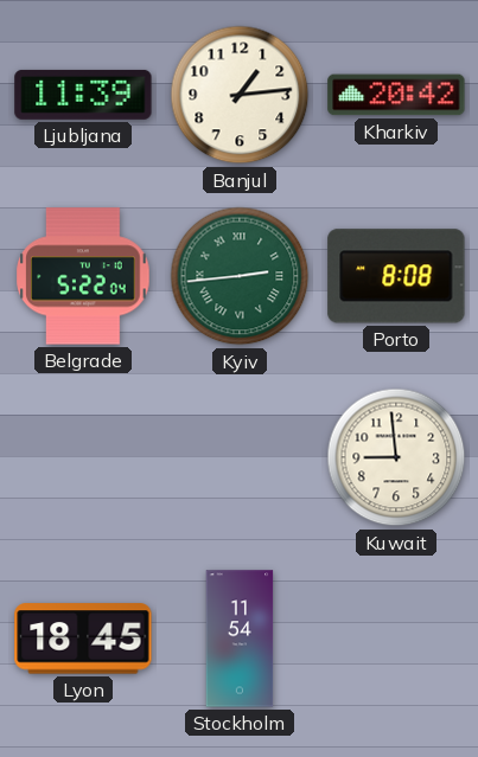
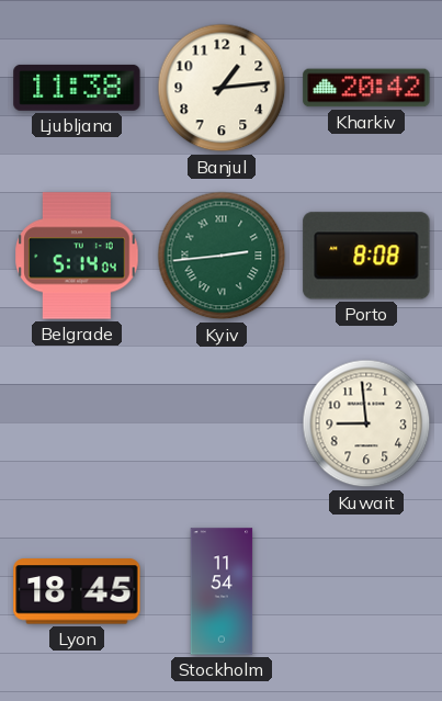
Ljubljana: 11:39 -> 11:38
Belgrade: 5:22 -> 5:14
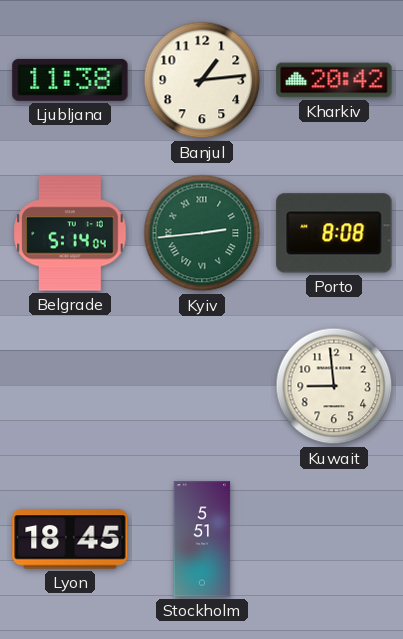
Stockholm: 11:54 -> 5:51
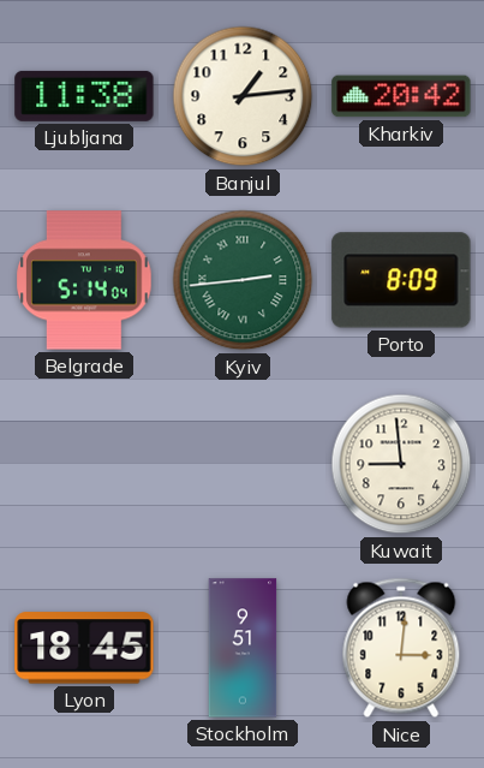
Porto: 8:08 -> 8:09
Stockholm: 5:51 -> 9:51
Nice: none -> 3:01
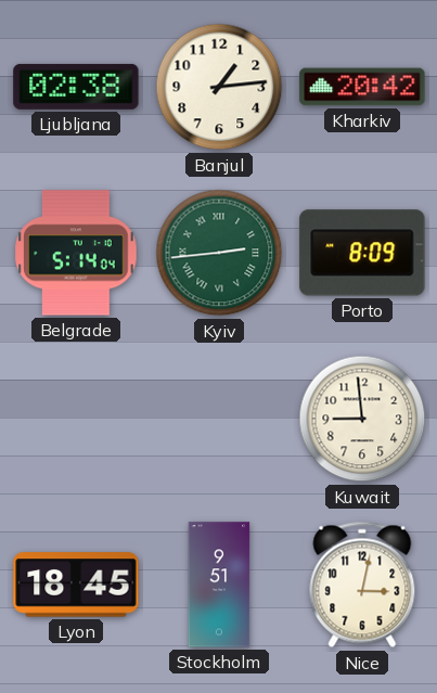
Ljubljana: 11:38 -> 02:38
Nice: 3:01 -> 3:02
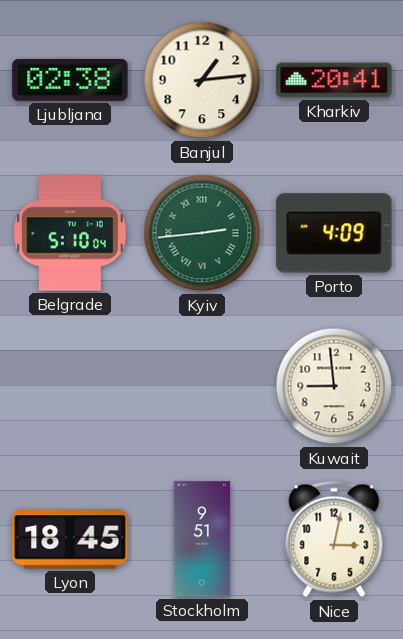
Kharkiv: 20:42 -> 20:41
Belgrade: 5:14 -> 5:10
Porto: 8:09 -> 4:09
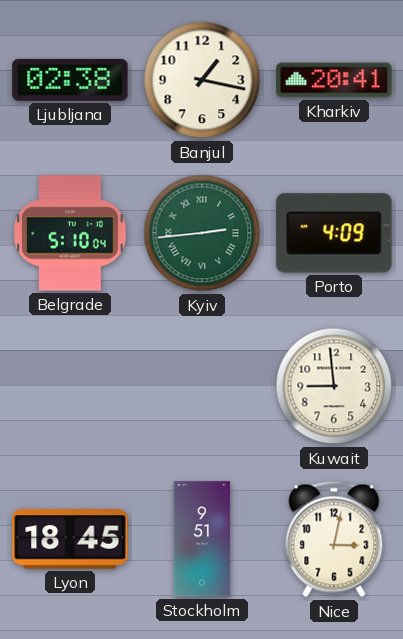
Banjul: 1:14 -> 1:17
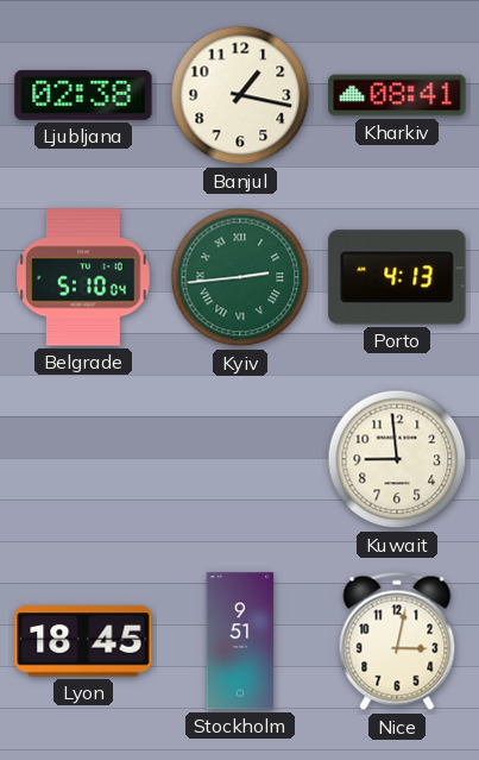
Kharkiv: 20:41 -> 08:41
Porto: 4:09 -> 4:13
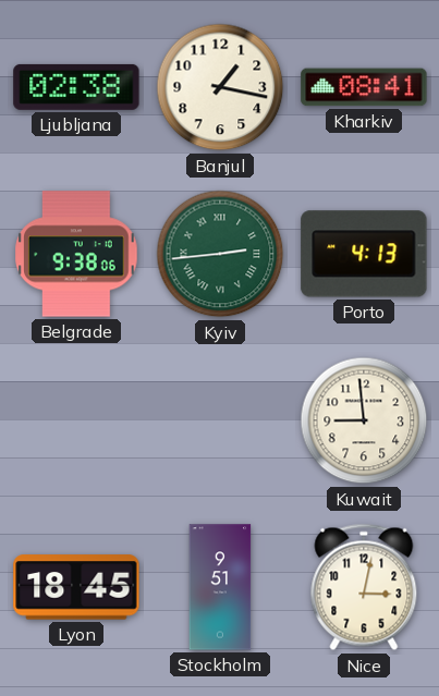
Belgrade: 5:10 -> 9:38
